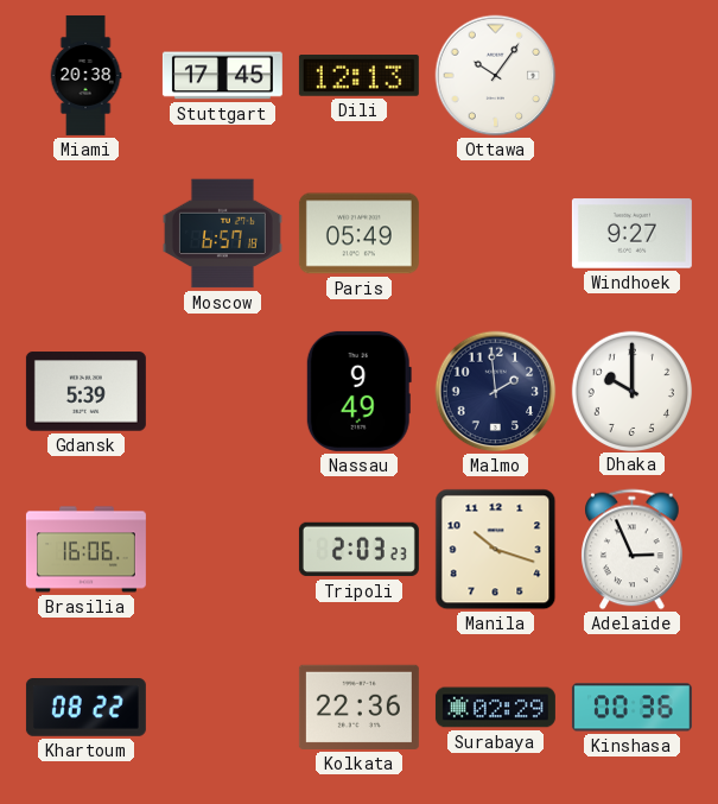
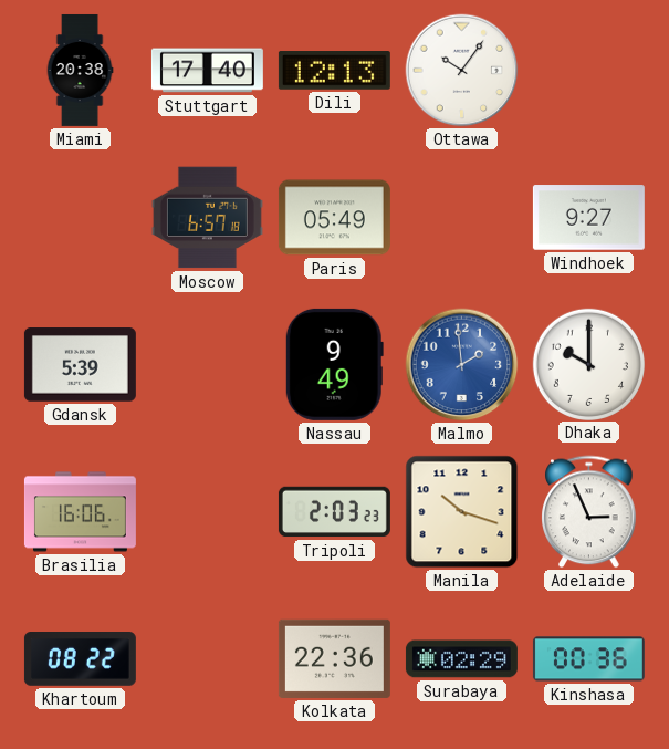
Stuttgart: 17:45 -> 17:40
Malmo dial: navy -> blue
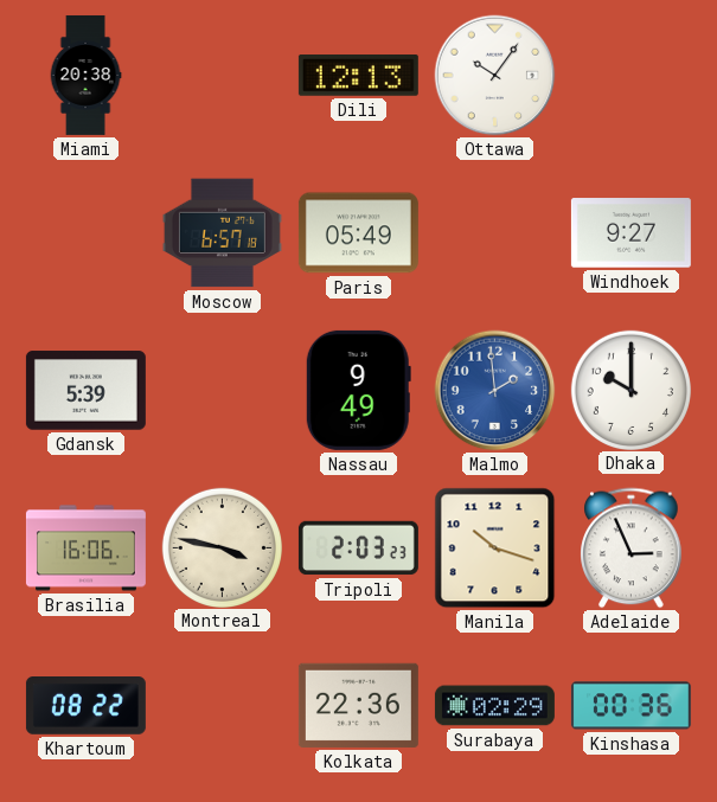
Stuttgart: 17:40 -> none
Montreal: none -> 3:47
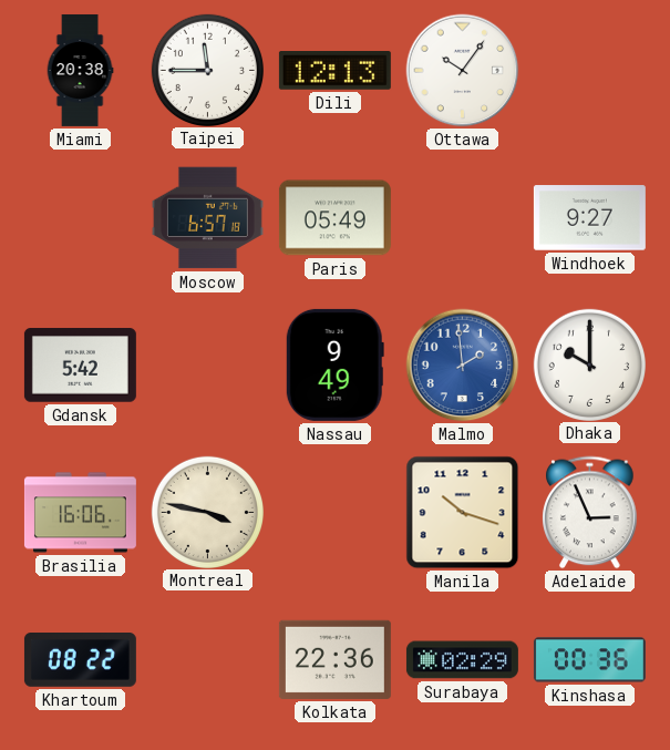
Taipei: none -> 11:45
Gdansk: 5:39 -> 5:42
Tripoli: 2:03 -> none
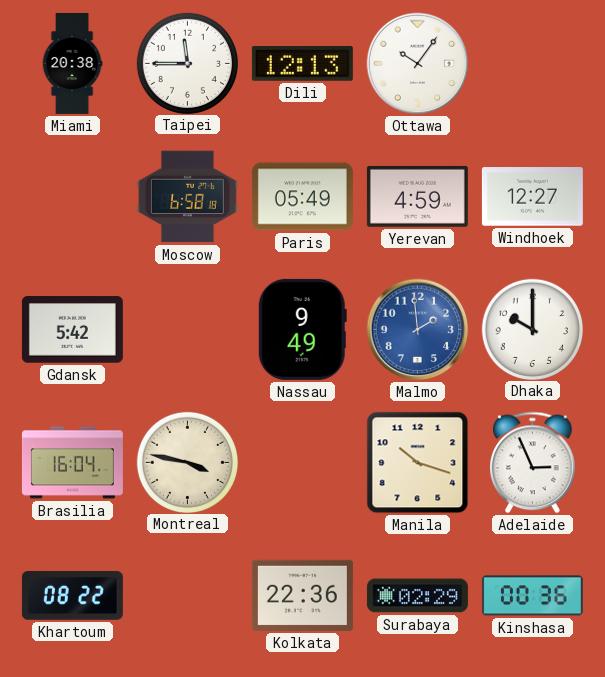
Moscow: 6:57 -> 6:58
Yerevan: none -> 4:59
Windhoek: 9:27 -> 12:27
Brasilia: 16:06 -> 16:04
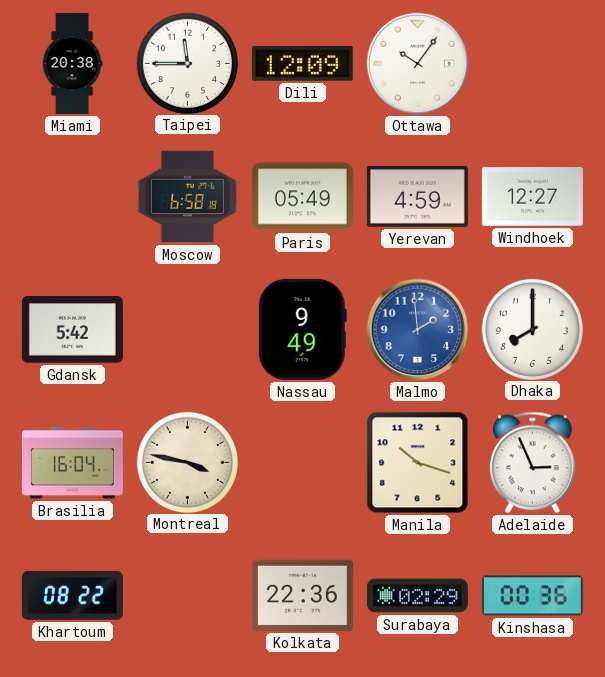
Dili: 12:13 -> 12:09
Dhaka: 10:00 -> 8:00
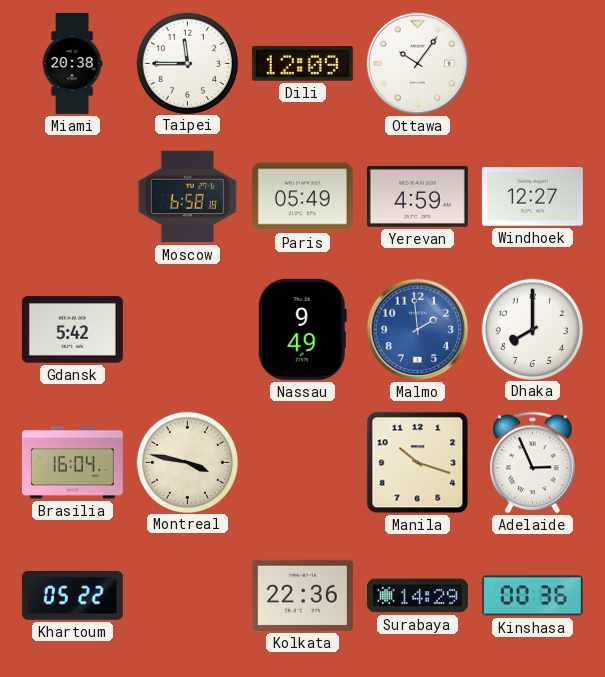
Khartoum: 08:22 -> 05:22
Surabaya: 02:29 -> 14:29
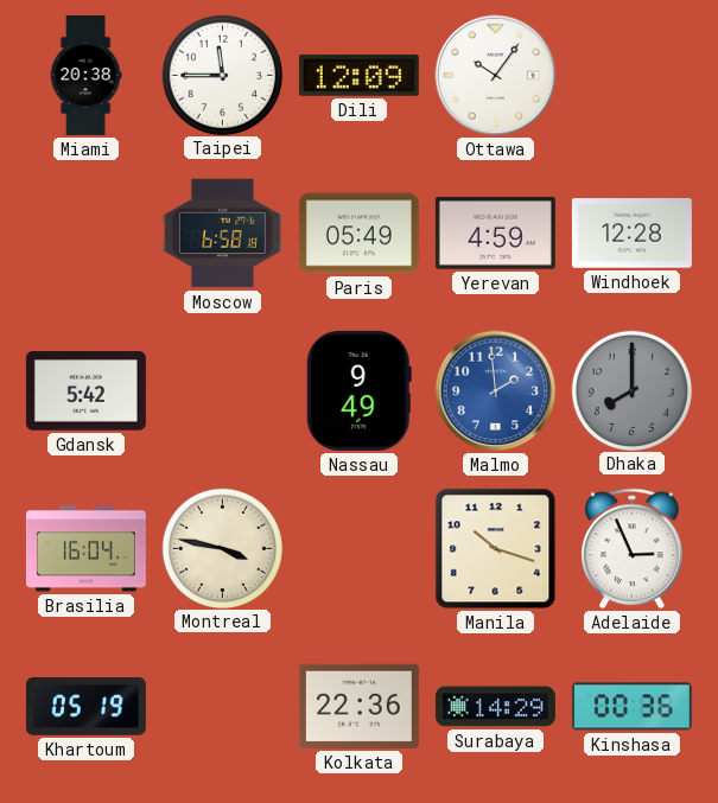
Windhoek: 12:27 -> 12:28
Dhaka dial: white -> grey
Khartoum: 05:22 -> 05:19
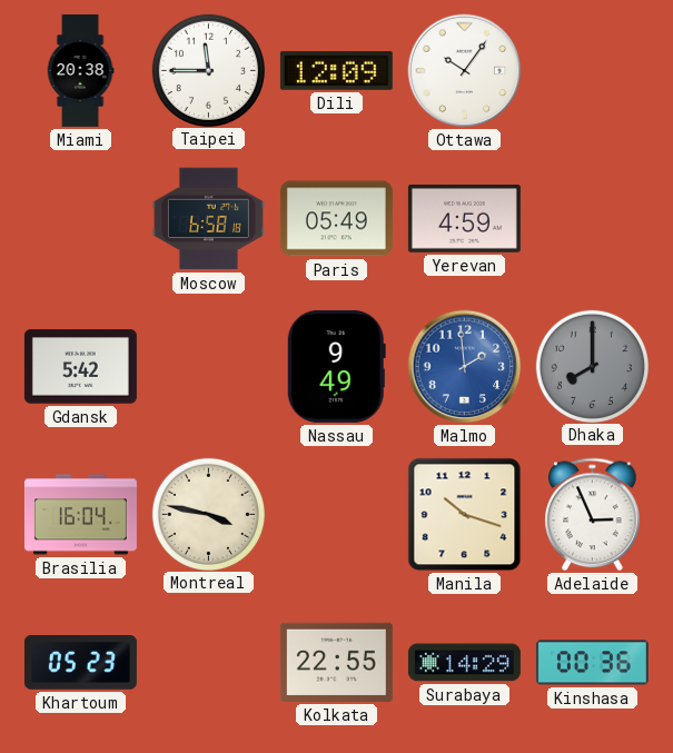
Windhoek: 12:28 -> none
Khartoum: 05:19 -> 05:23
Kolkata: 22:36 -> 22:55
